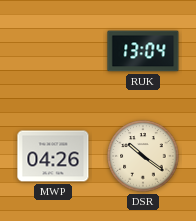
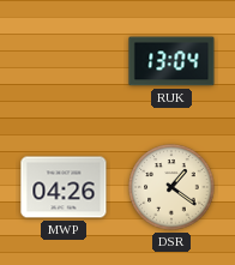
DSR: 10:21 -> 1:21
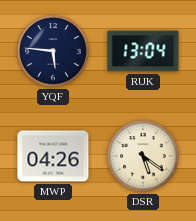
YQF: none -> 5:46
DSR: 1:21 -> 5:21
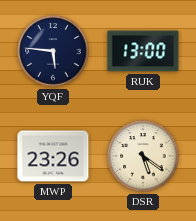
RUK: 13:04 -> 13:00
MWP: 04:26 -> 23:26
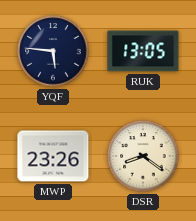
RUK: 13:00 -> 13:05
DSR: 5:21 -> 8:21
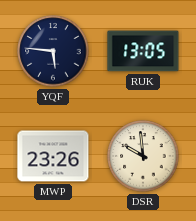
DSR: 8:21 -> 9:59
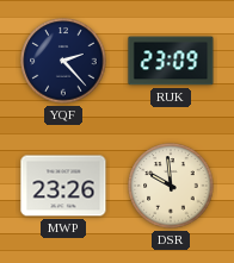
YQF: 5:46 -> 2:23
RUK: 13:05 -> 23:09
